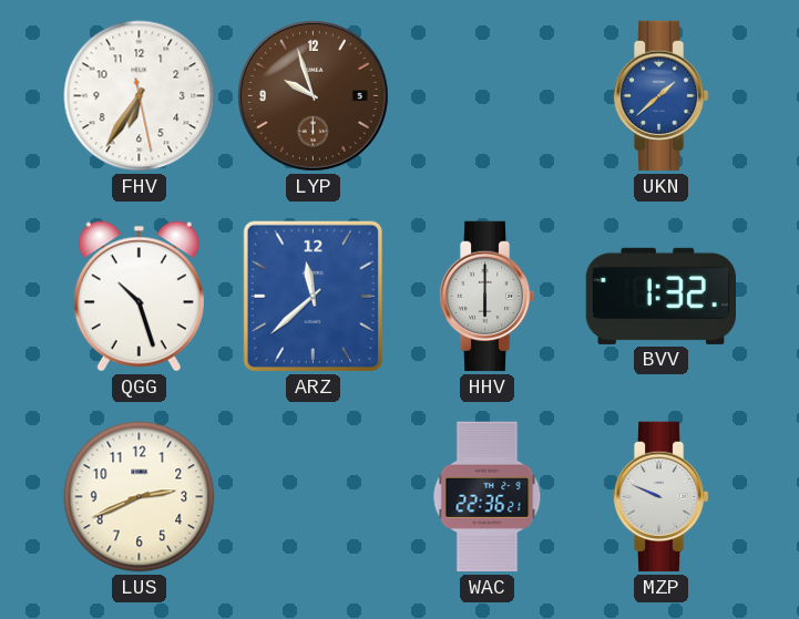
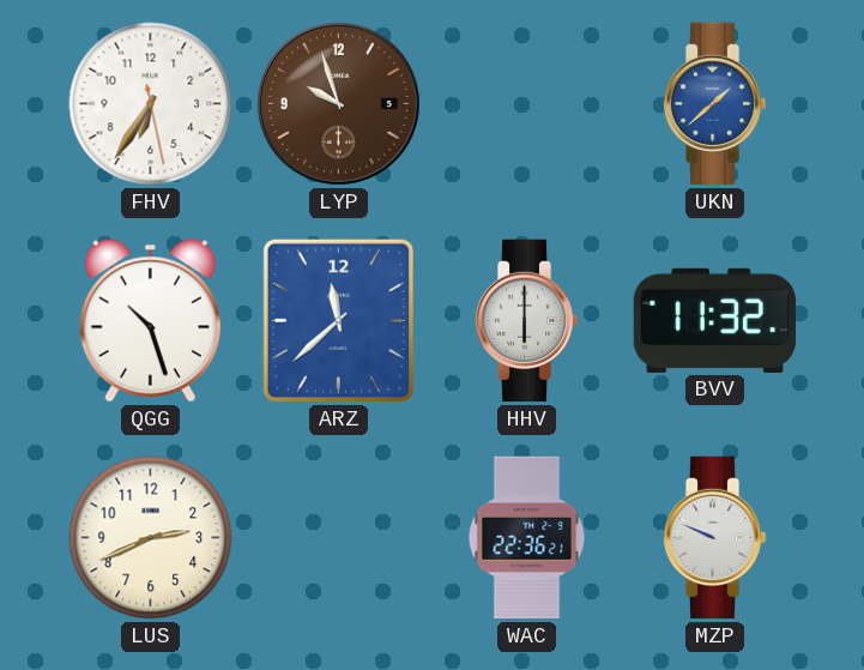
BVV: 1:32 -> 11:32
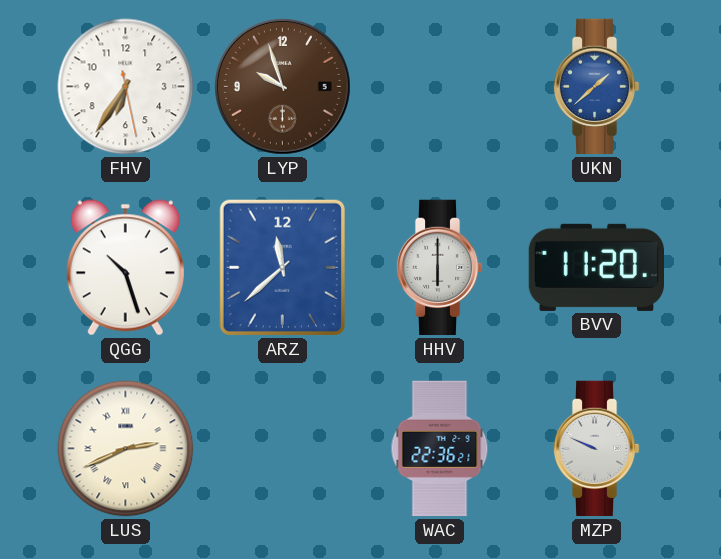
BVV: 11:32 -> 11:20
LUS numerals: Arabic -> Roman
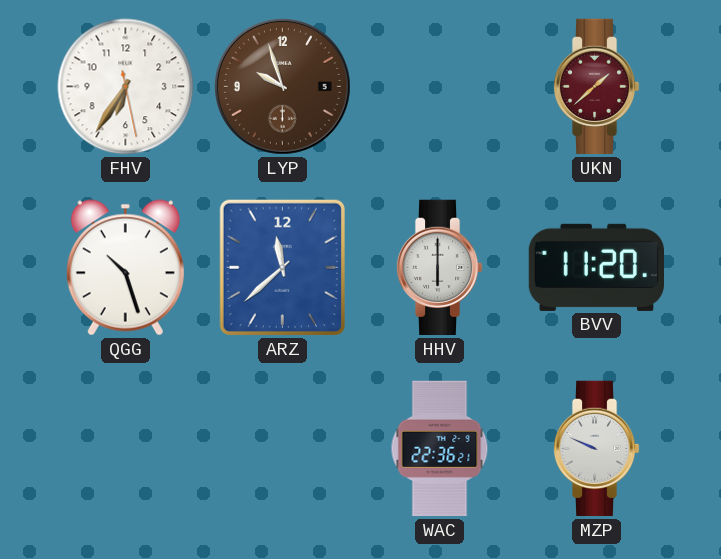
UKN dial: blue -> burgundy
LUS: 2:41 -> none
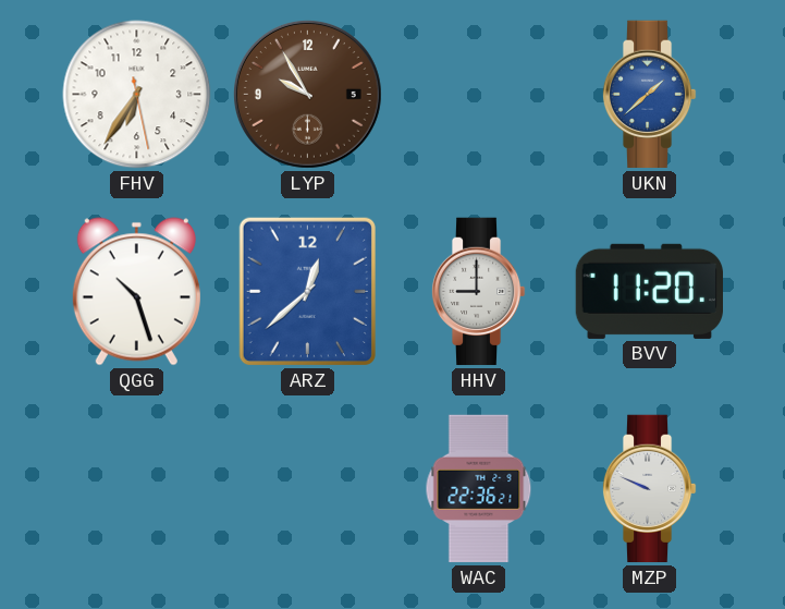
LYP: 9:57 -> 9:55
UKN dial: burgundy -> blue
ARZ: 11:38 -> 12:38
HHV: 6:00 -> 9:00
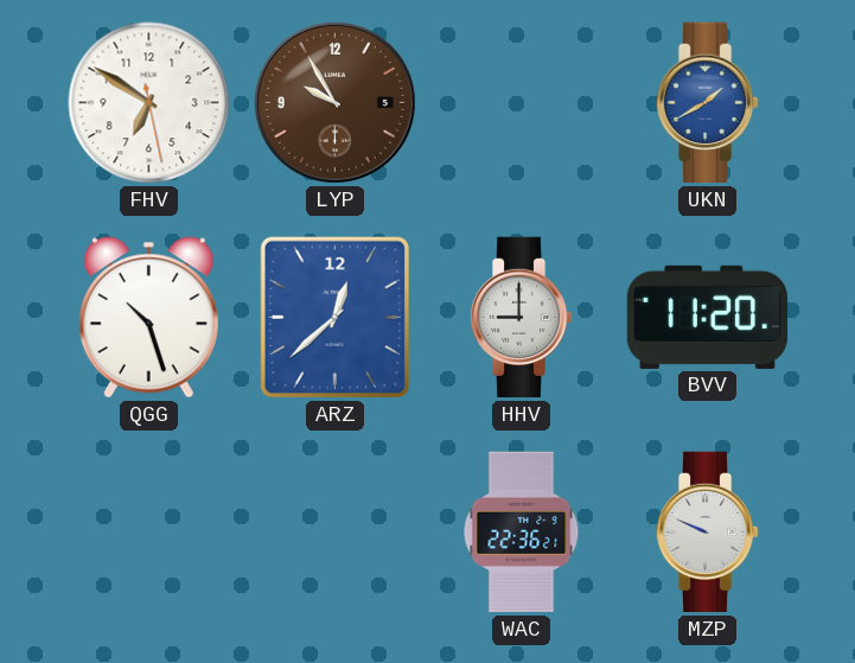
FHV: 6:35 -> 6:50
UKN: 1:38 -> 1:40
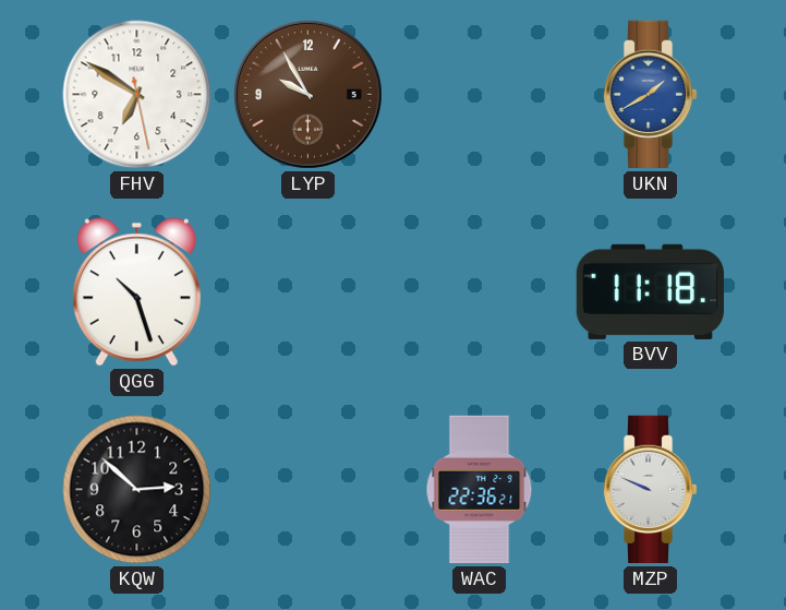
ARZ: 12:38 -> none
HHV: 9:00 -> none
BVV: 11:20 -> 11:18
KQW: none -> 2:52
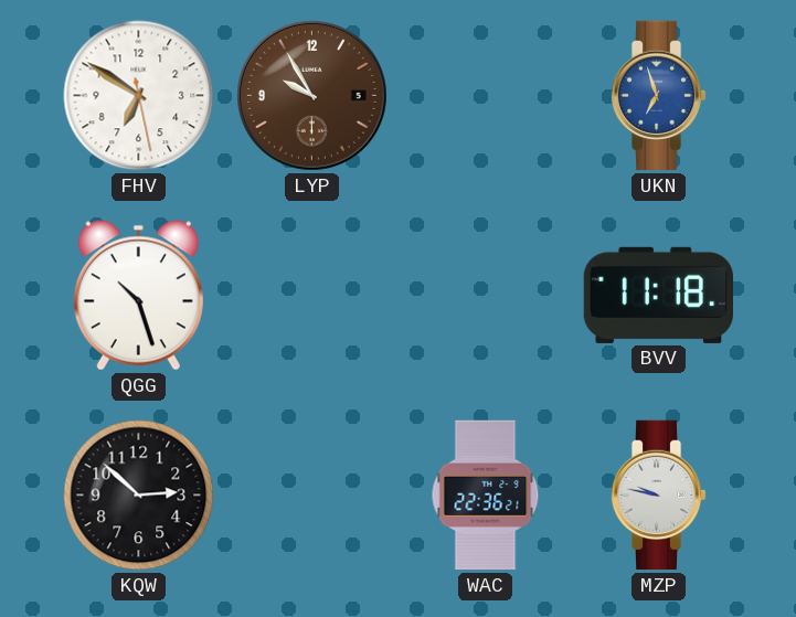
UKN: 1:40 -> 6:57
MZP: 9:49 -> 9:47
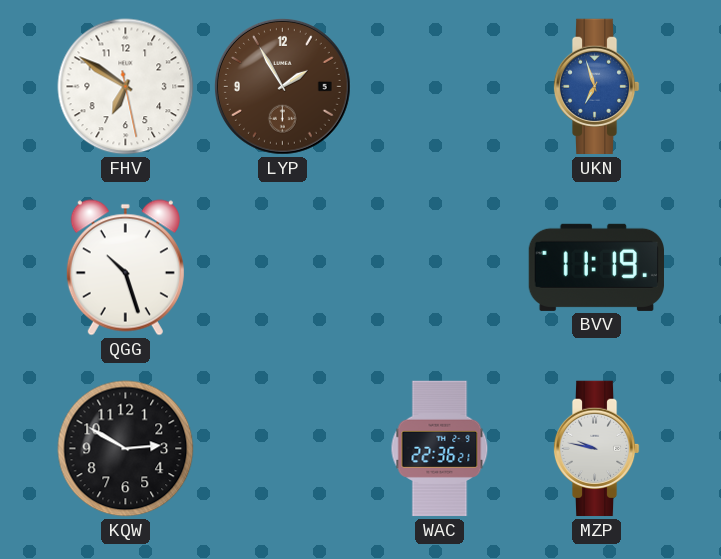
LYP: 9:55 -> 1:55
BVV: 11:18 -> 11:19
KQW: 2:52 -> 2:50
